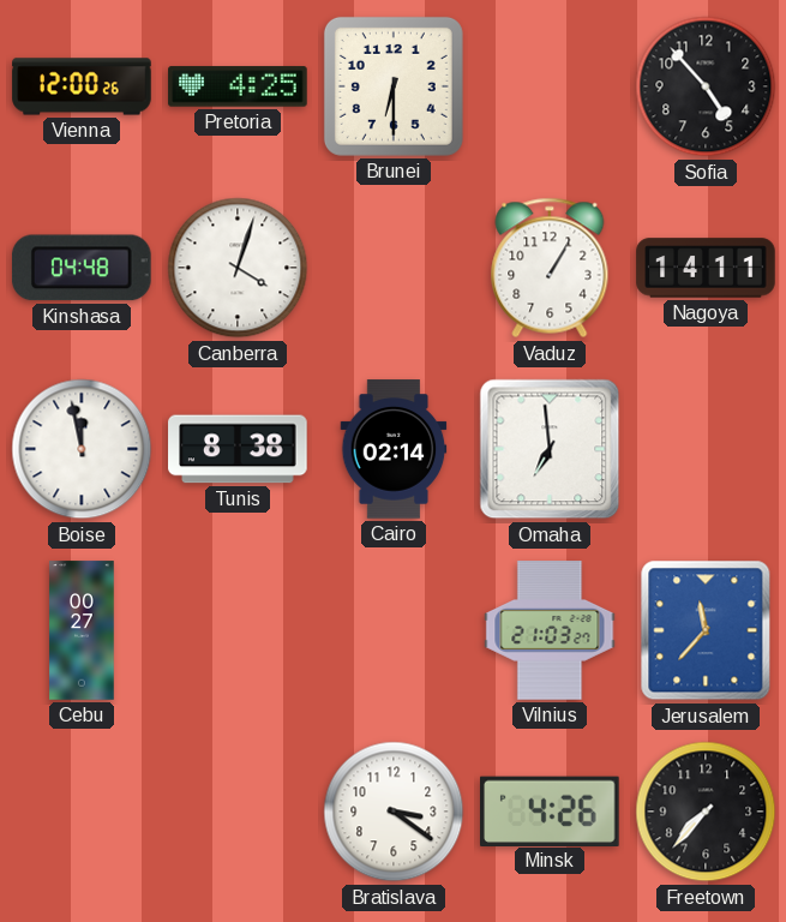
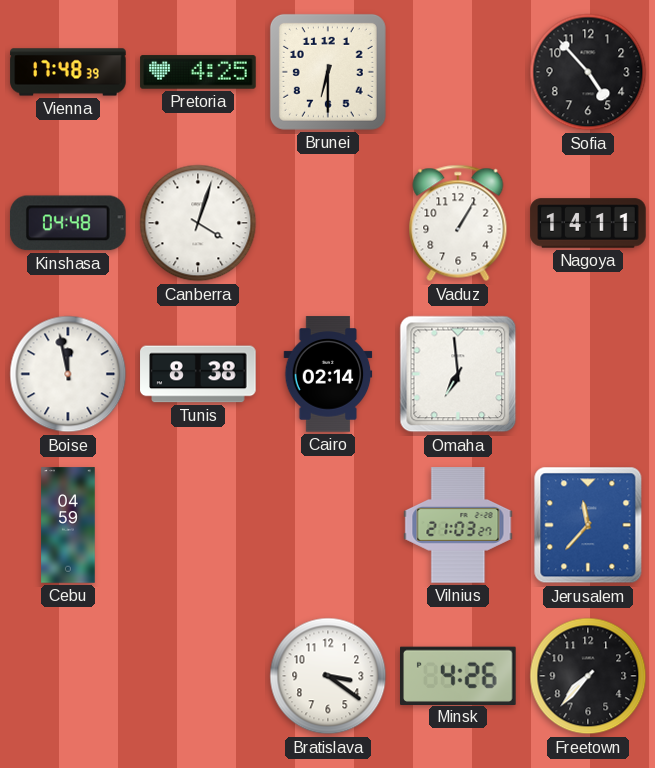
Vienna: 12:00 -> 17:48
Cebu: 00:27 -> 04:59
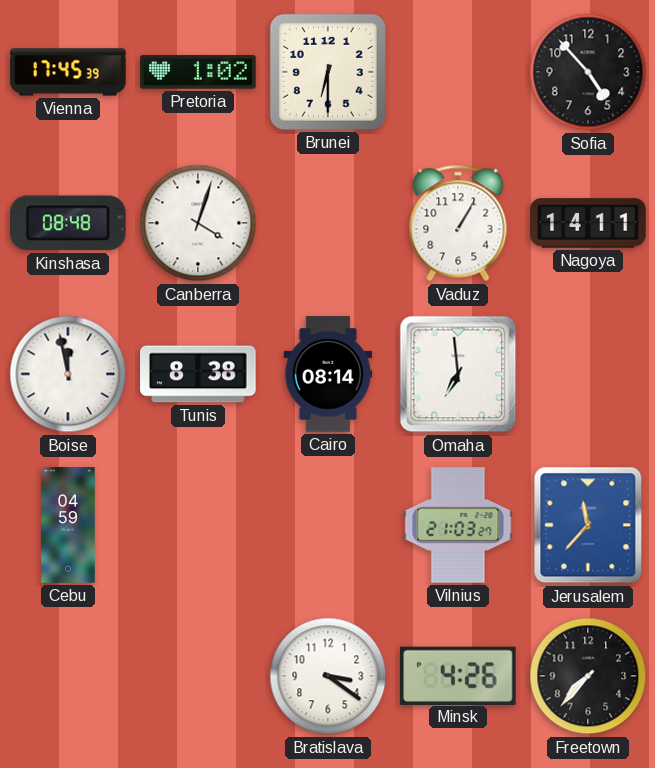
Vienna: 17:48 -> 17:45
Pretoria: 4:25 -> 1:02
Kinshasa: 04:48 -> 08:48
Cairo: 02:14 -> 08:14
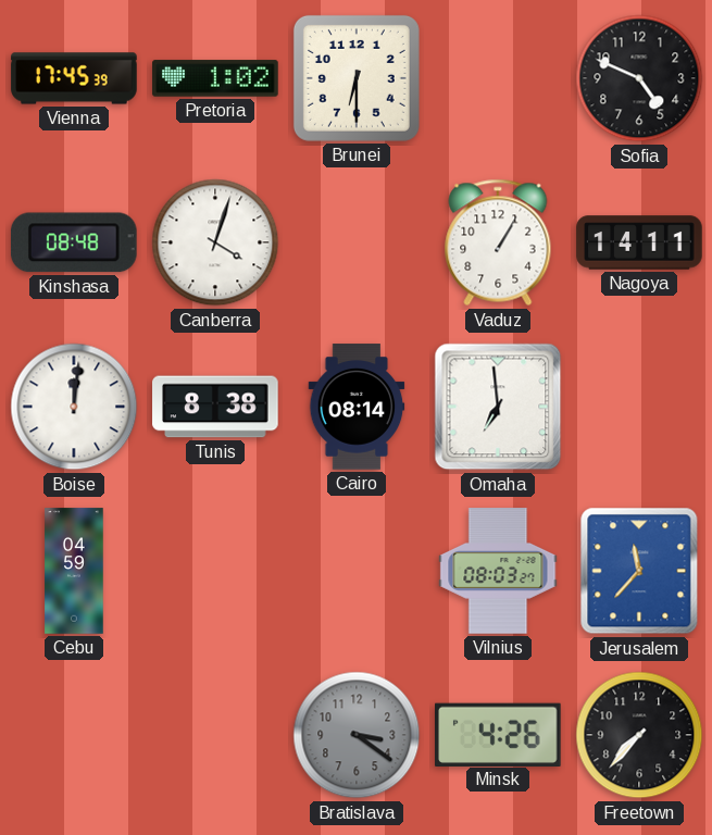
Sofia: 4:53 -> 4:49
Boise: 11:58 -> 12:01
Vilnius: 21:03 -> 08:03
Bratislava dial: white -> grey
